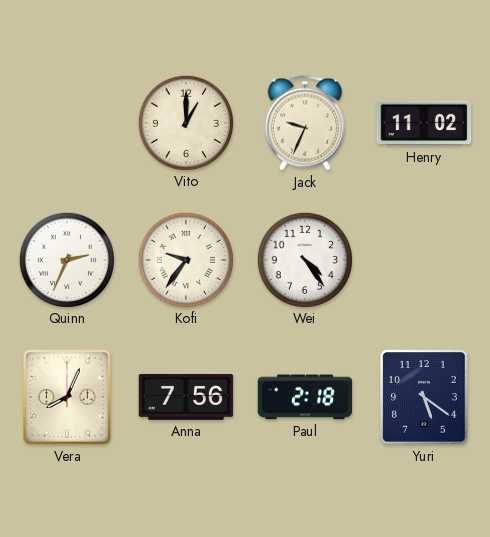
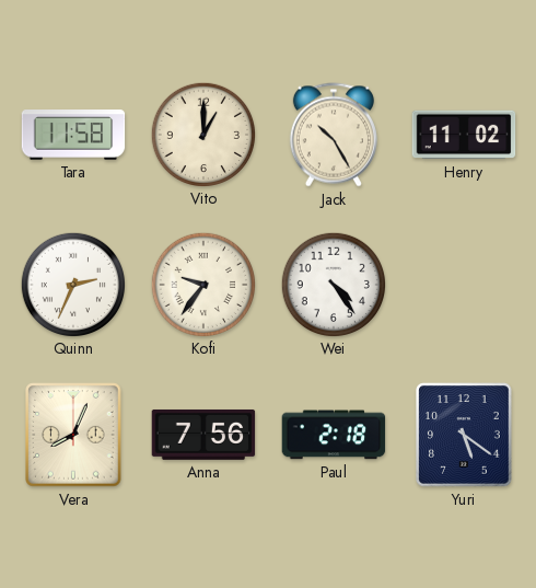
Tara: none -> 11:58
Jack: 9:34 -> 10:25
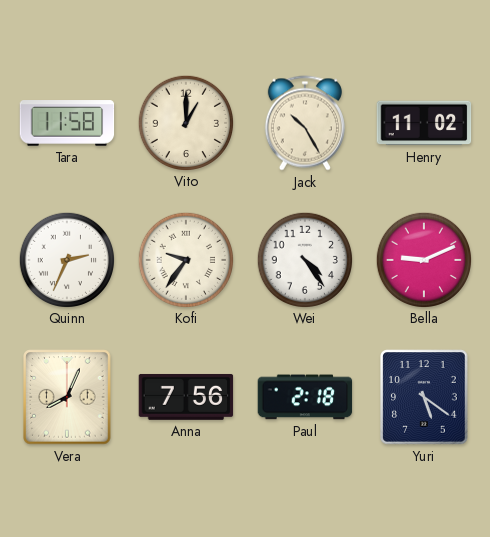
Bella: none -> 9:11
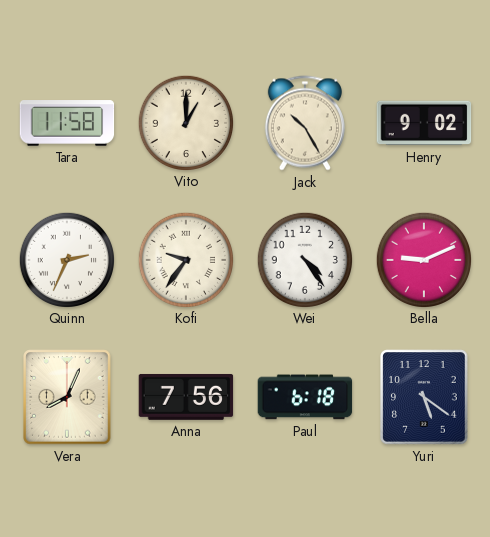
Henry: 11:02 -> 9:02
Paul: 2:18 -> 6:18
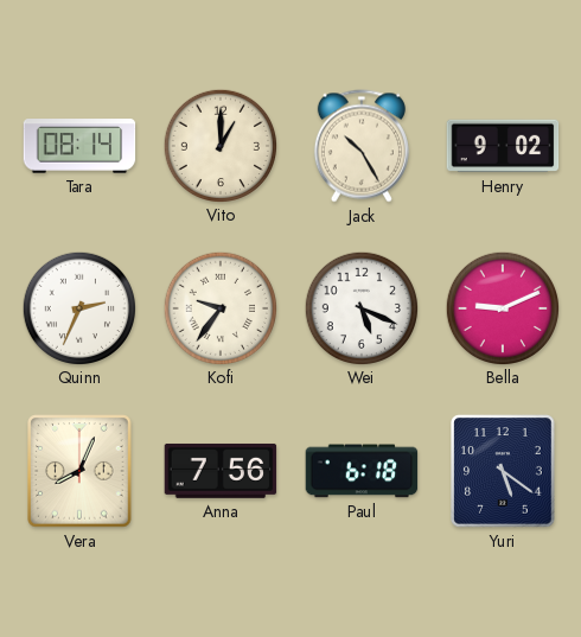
Tara: 11:58 -> 08:14
Wei: 4:24 -> 5:19
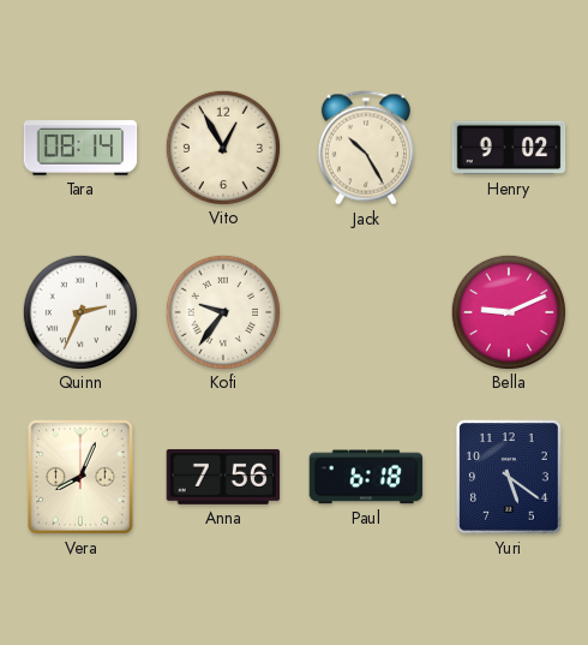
Vito: 1:00 -> 12:55
Wei: 5:19 -> none
